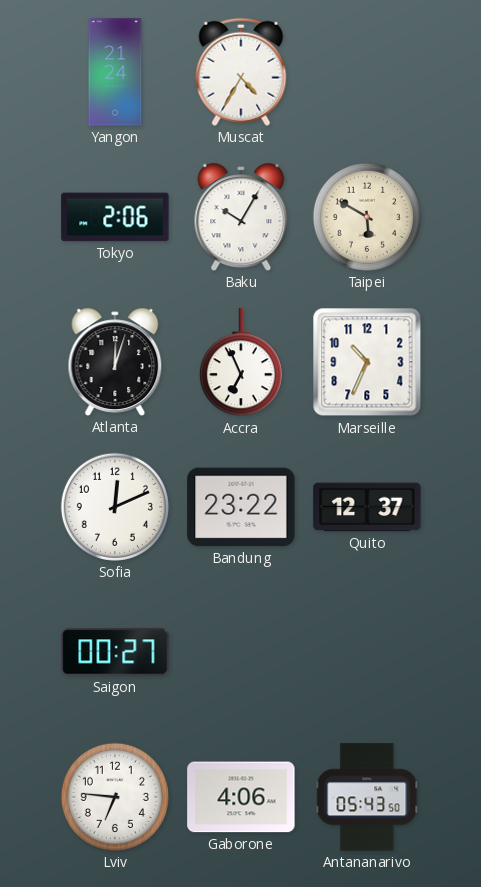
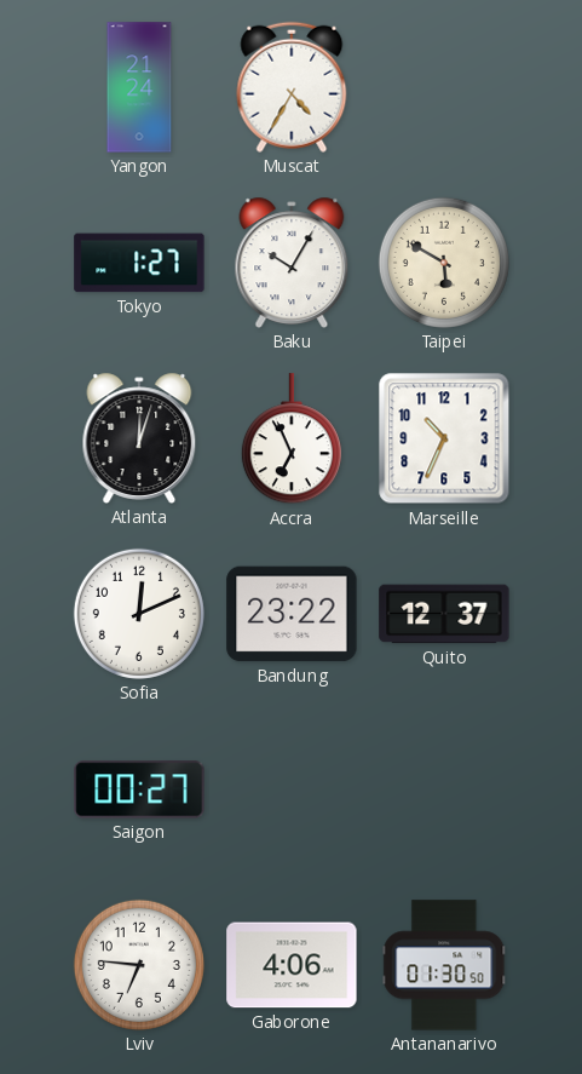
Tokyo: 2:06 -> 1:27
Antananarivo: 05:43 -> 01:30
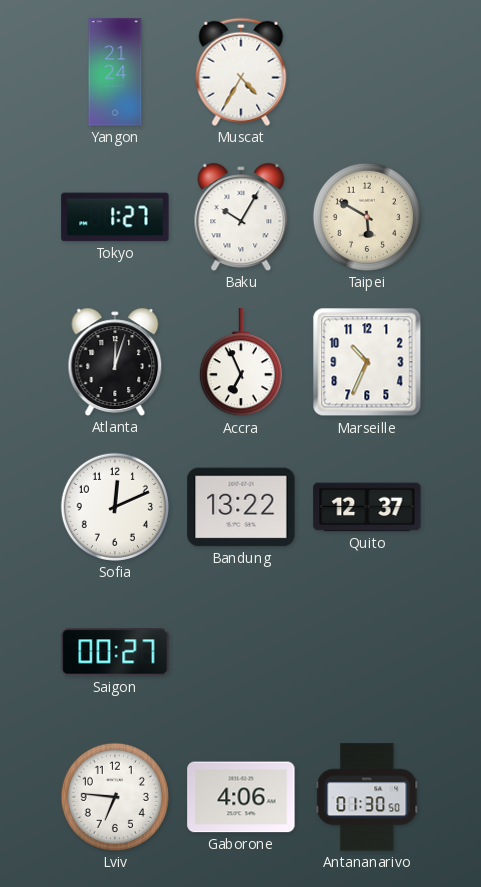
Bandung: 23:22 -> 13:22
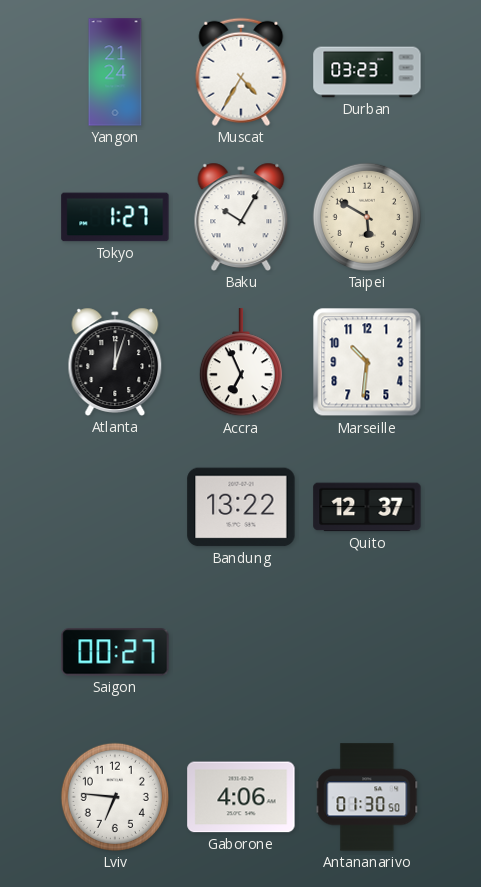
Durban: none -> 03:23
Marseille: 10:34 -> 10:31
Sofia: 12:11 -> none
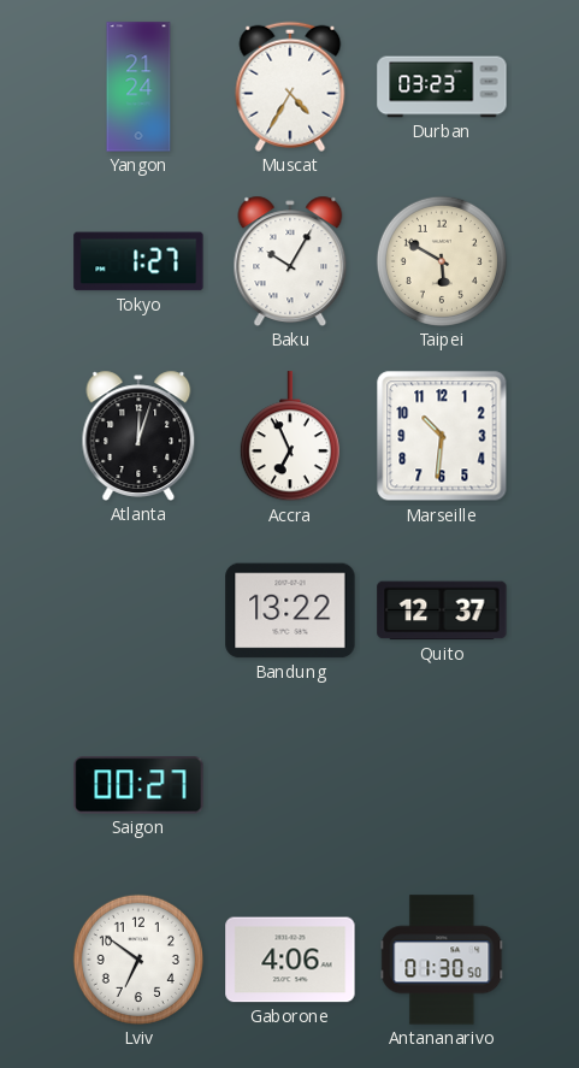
Lviv: 6:46 -> 6:51
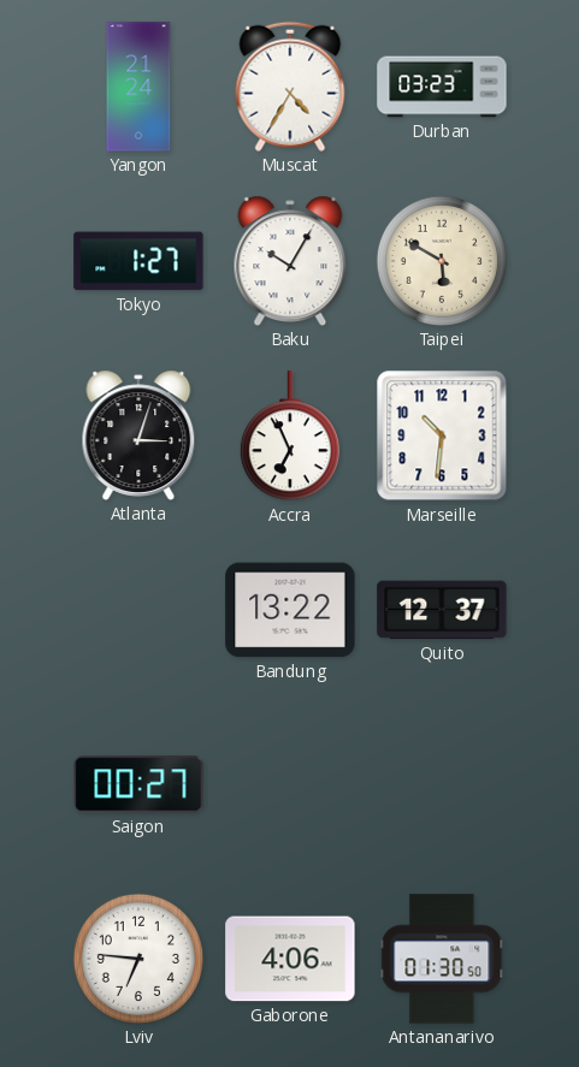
Atlanta: 12:03 -> 3:03
Lviv: 6:51 -> 6:46
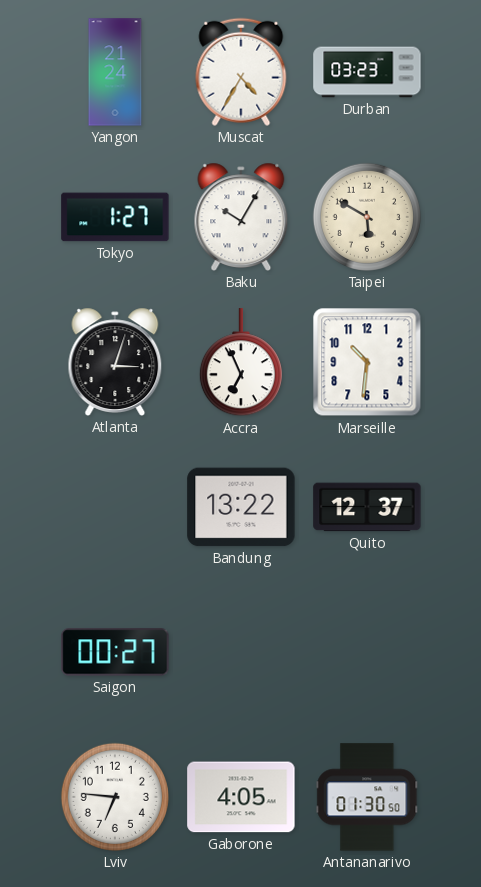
Gaborone: 4:06 -> 4:05
